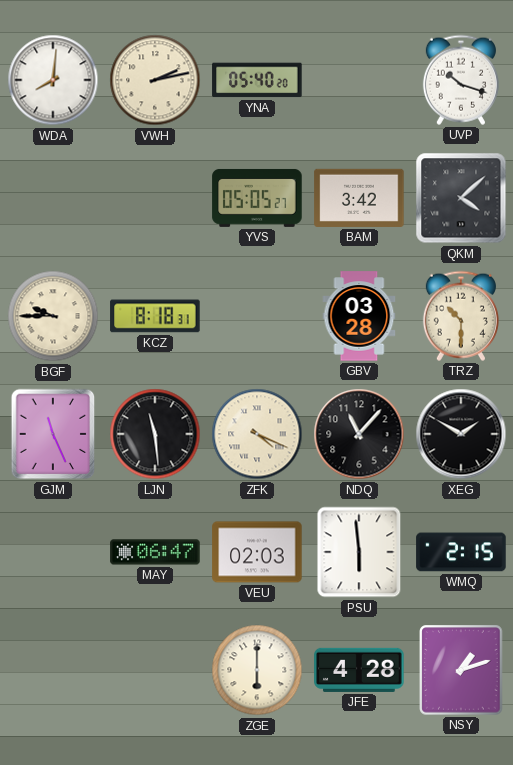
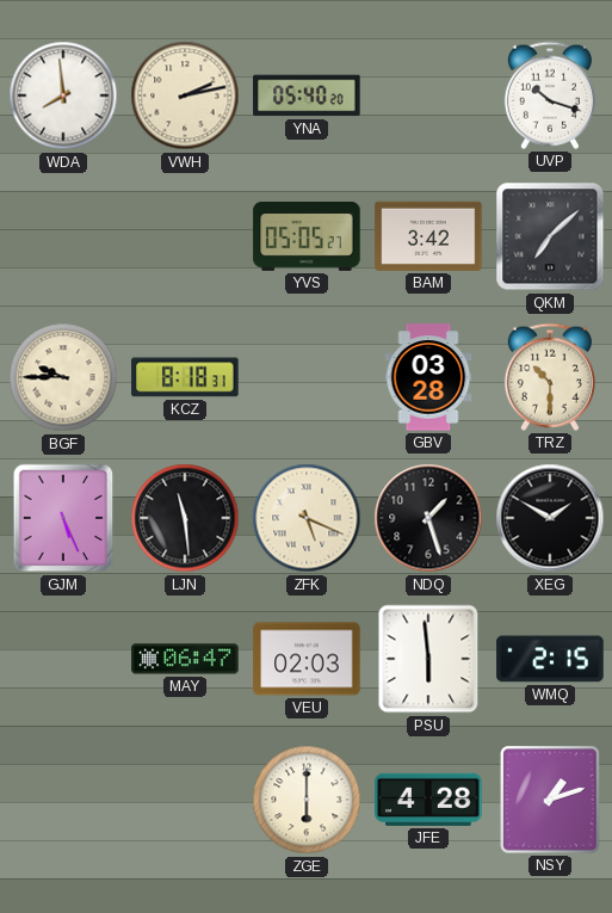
WDA: 8:01 -> 7:59
QKM: 4:08 -> 7:08
GJM: 11:26 -> 5:26
ZFK: 4:19 -> 5:19
NDQ: 11:07 -> 1:27
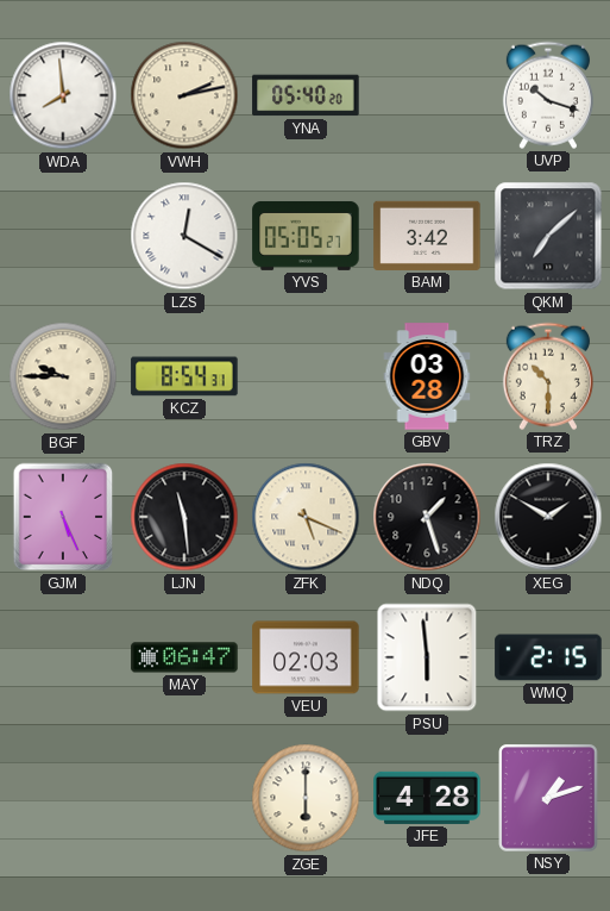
LZS: none -> 12:20
KCZ: 8:18 -> 8:54
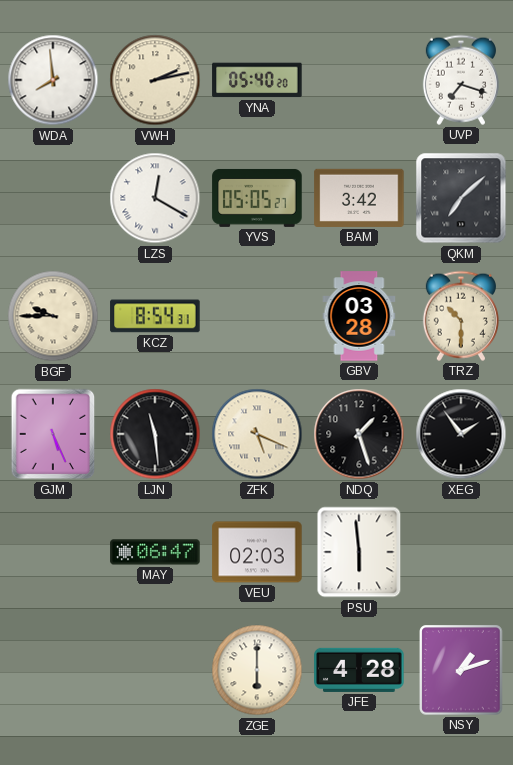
UVP: 10:18 -> 7:18
XEG: 1:50 -> 1:54
WMQ: 2:15 -> none
